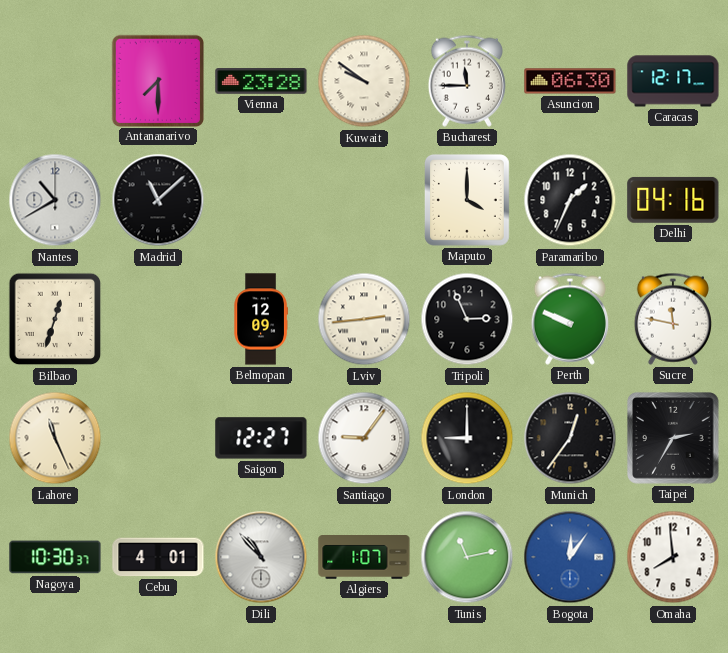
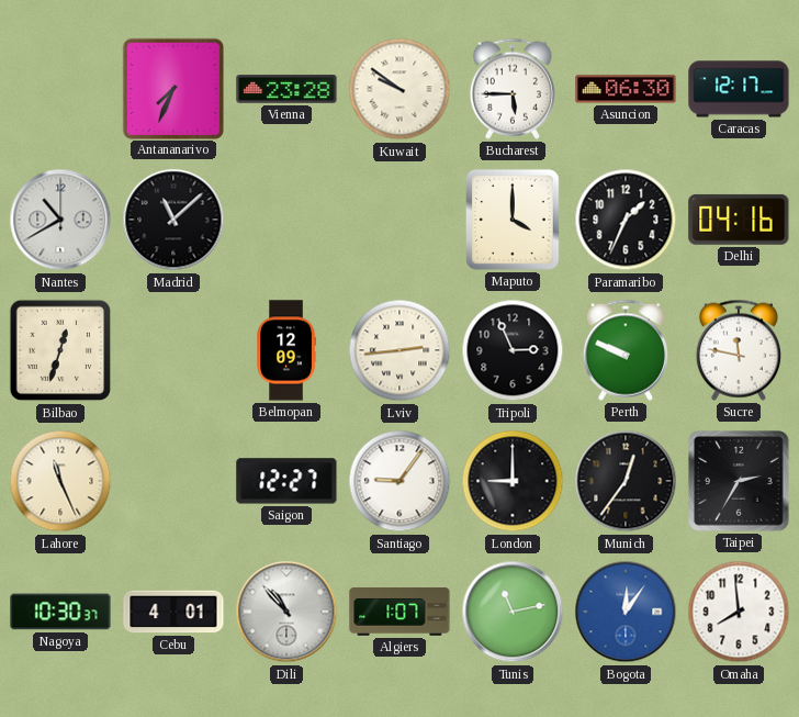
Antananarivo: 7:30 -> 7:34
Bucharest: 11:45 -> 5:45
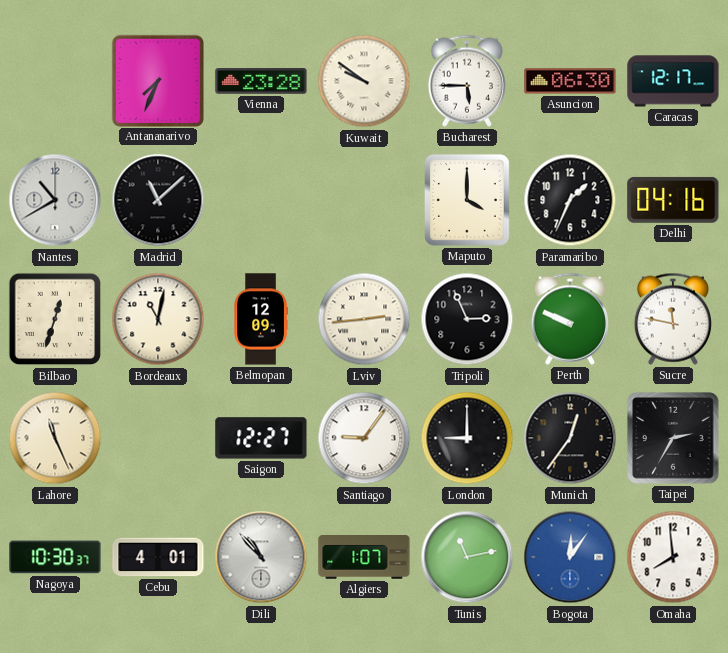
Bordeaux: none -> 11:02
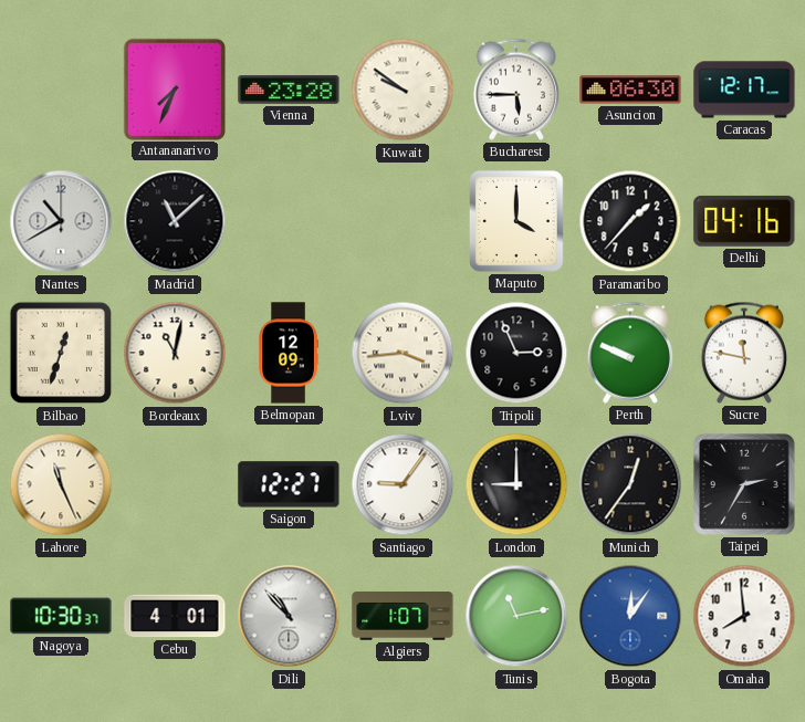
Paramaribo: 1:34 -> 1:37
Lviv: 2:44 -> 3:44
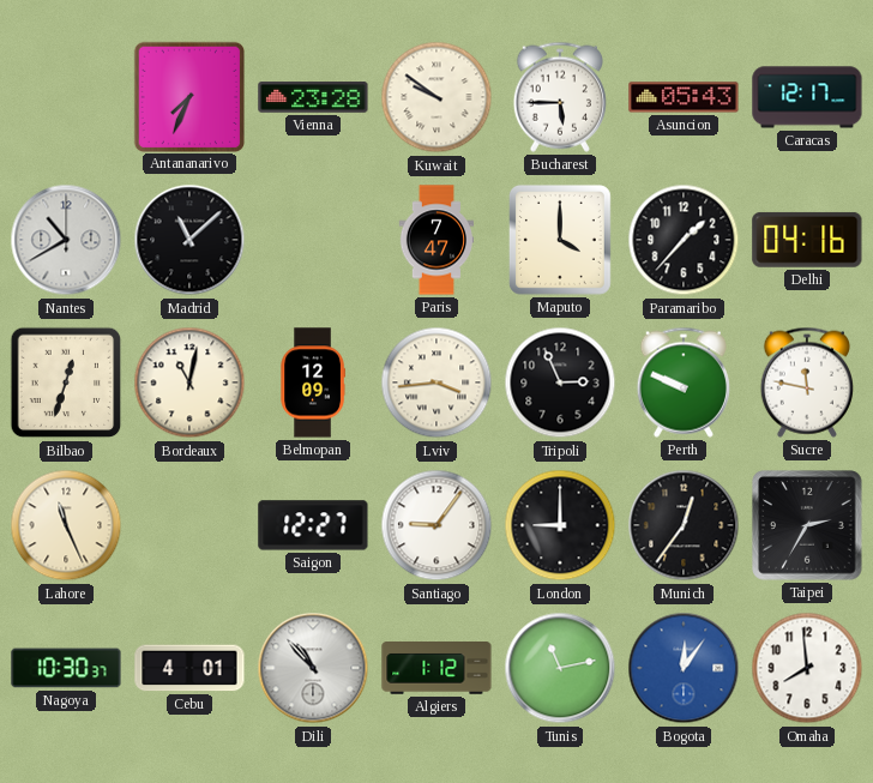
Asuncion: 06:30 -> 05:43
Paris: none -> 7:47
Algiers: 1:07 -> 1:12
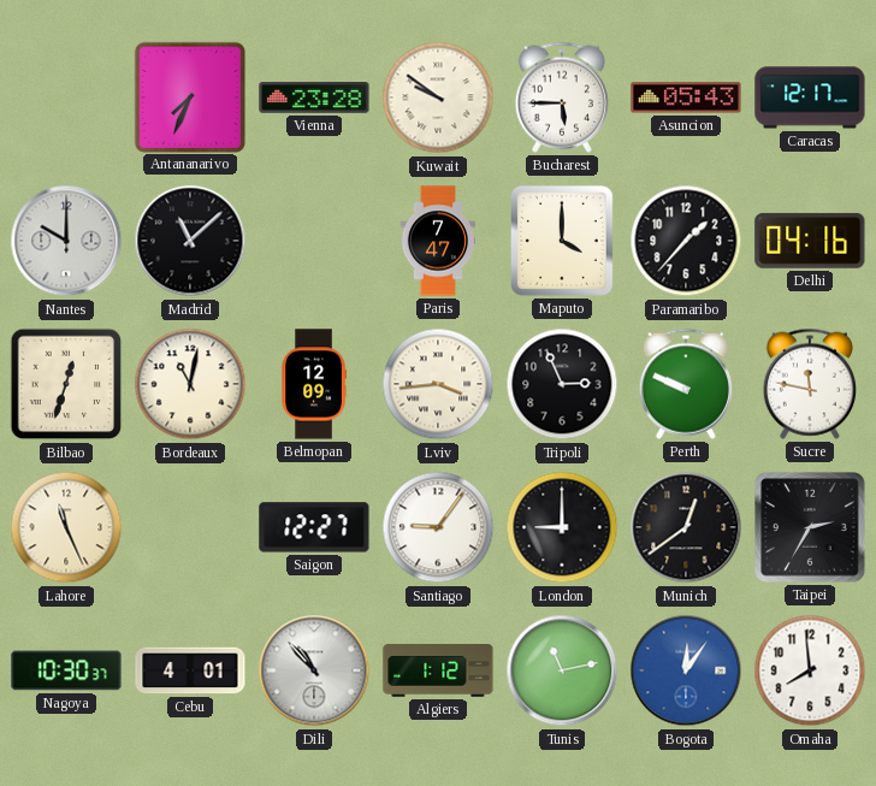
Nantes: 10:40 -> 10:00
Munich: 12:36 -> 12:39
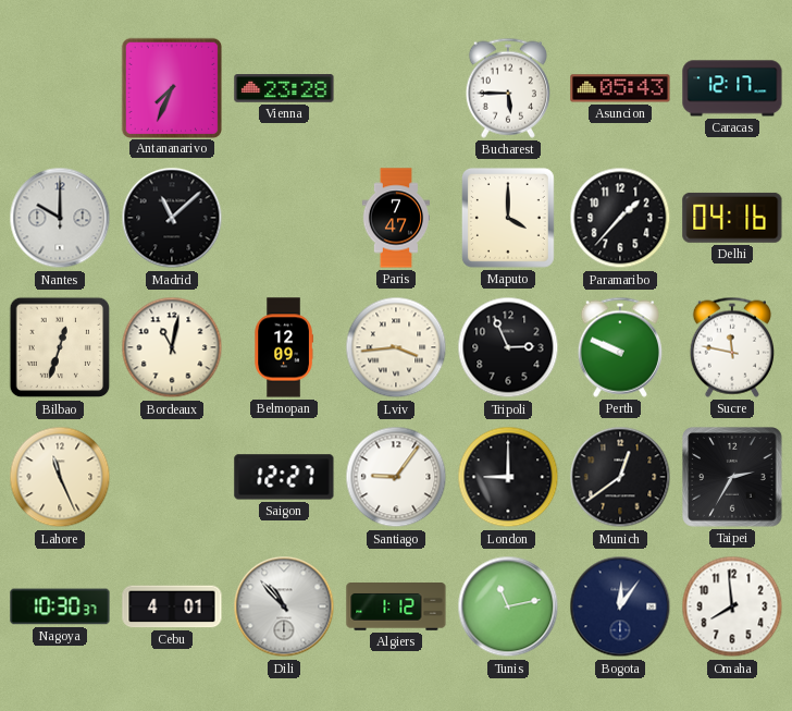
Kuwait: 9:51 -> none
Bogota dial: blue -> navy
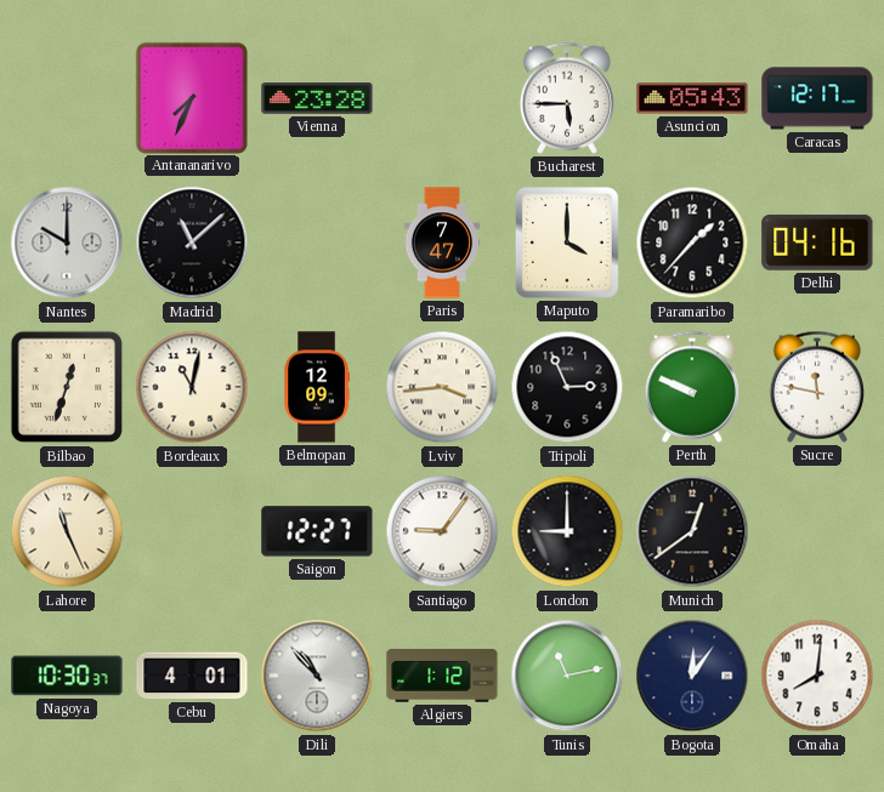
Taipei: 2:35 -> none
Omaha: 7:59 -> 8:01
